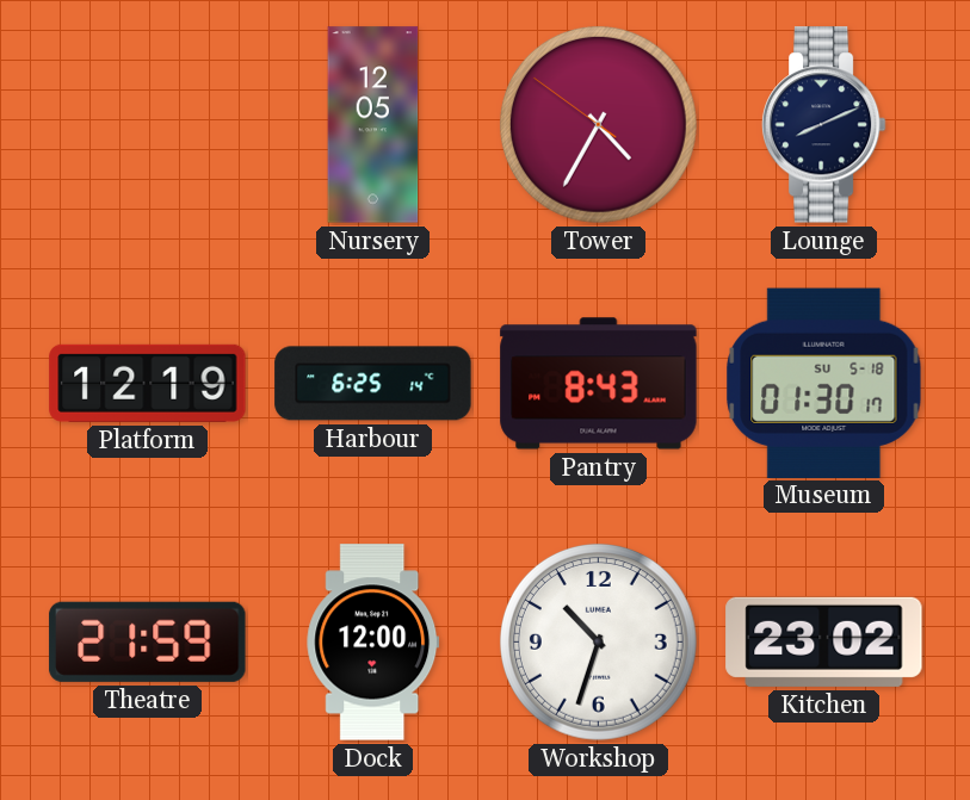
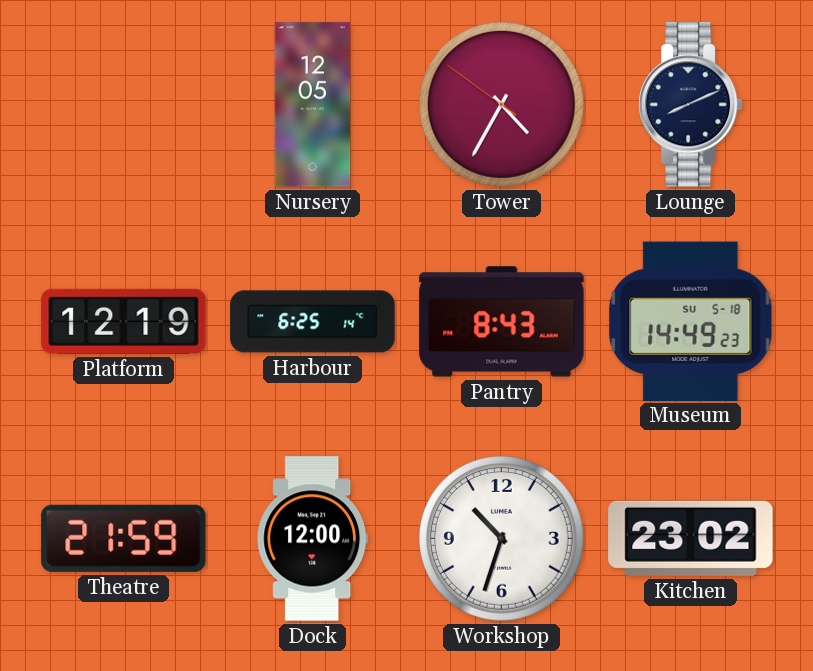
Museum: 01:30 -> 14:49
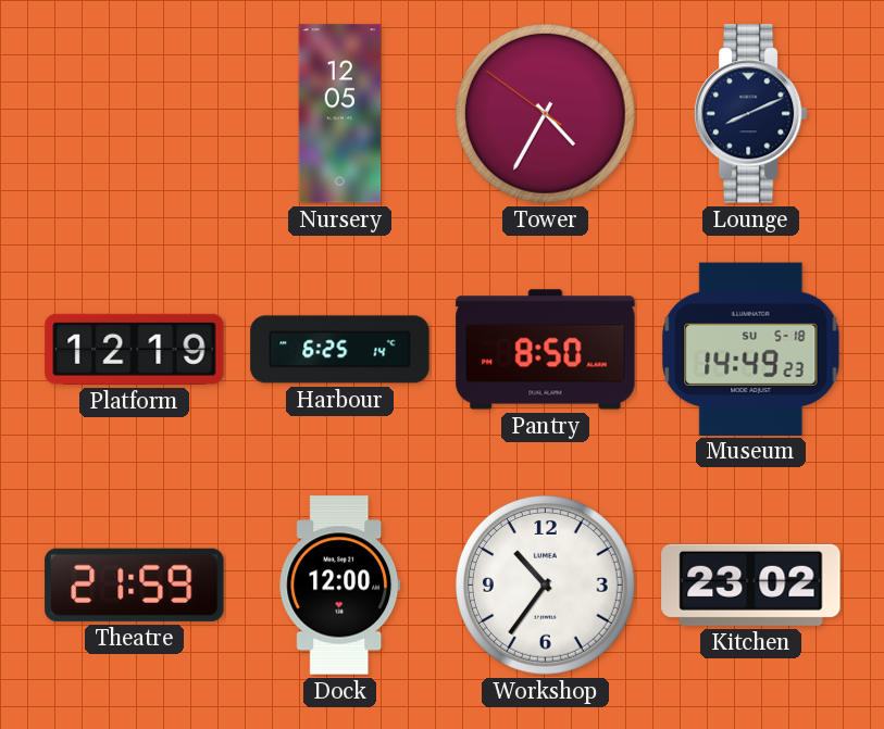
Pantry: 8:43 -> 8:50
Workshop: 10:33 -> 10:36
